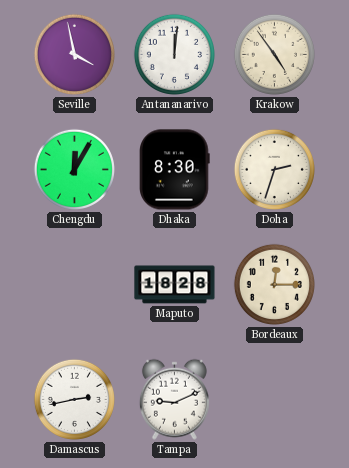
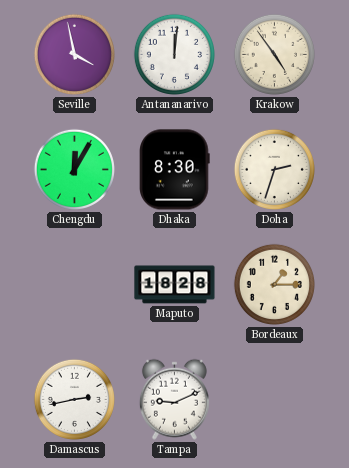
Bordeaux: 12:15 -> 1:15
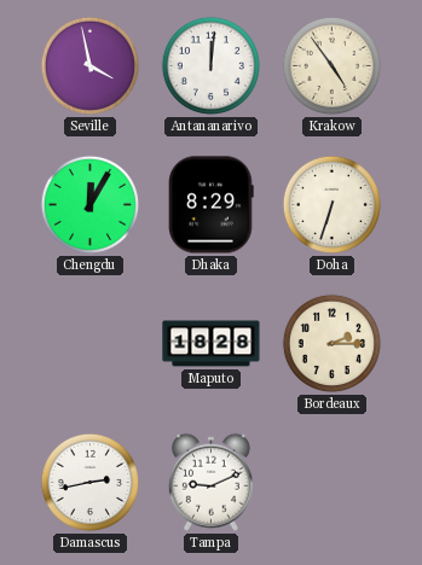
Dhaka: 8:30 -> 8:29
Doha: 2:33 -> 6:33
Bordeaux: 1:15 -> 2:15
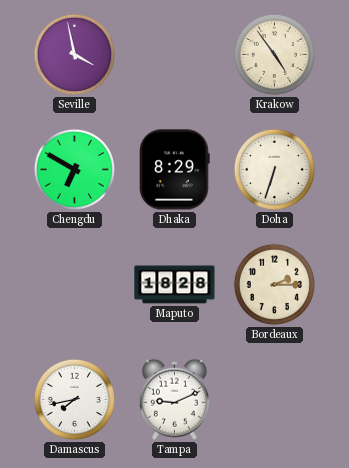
Antananarivo: 12:01 -> none
Chengdu: 12:05 -> 6:50
Damascus: 2:43 -> 7:43
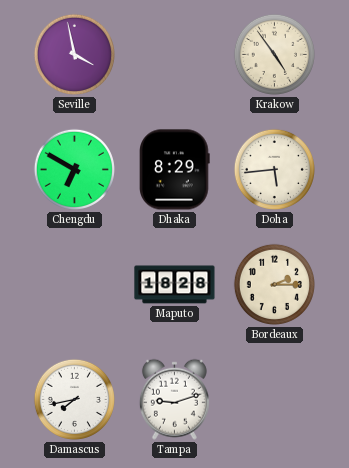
Doha: 6:33 -> 5:44
Tampa: 9:11 -> 9:12
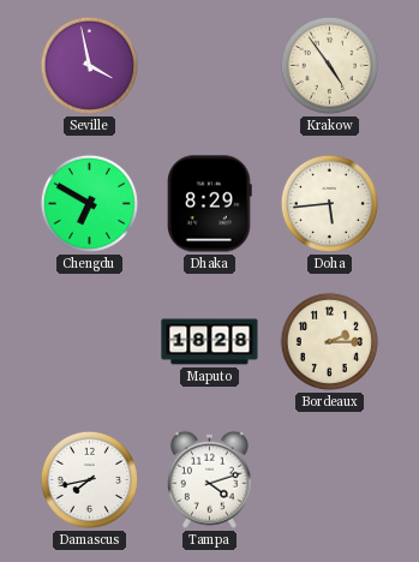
Tampa: 9:12 -> 4:12
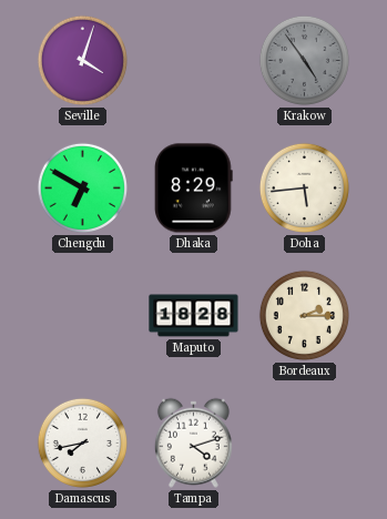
Seville: 3:58 -> 4:03
Krakow dial: cream -> grey
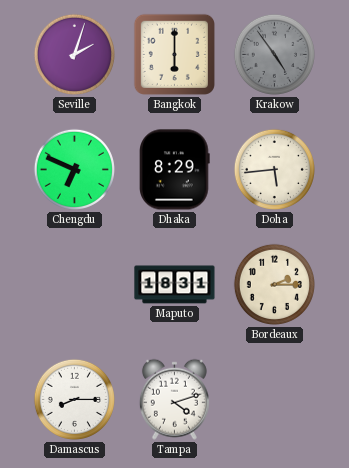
Seville: 4:03 -> 2:03
Bangkok: none -> 6:00
Chengdu: 6:50 -> 6:49
Maputo: 18:28 -> 18:31
Damascus: 7:43 -> 8:15
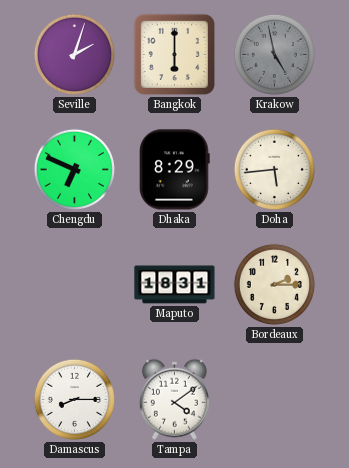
Krakow: 4:54 -> 4:58
Tampa: 4:12 -> 4:09
